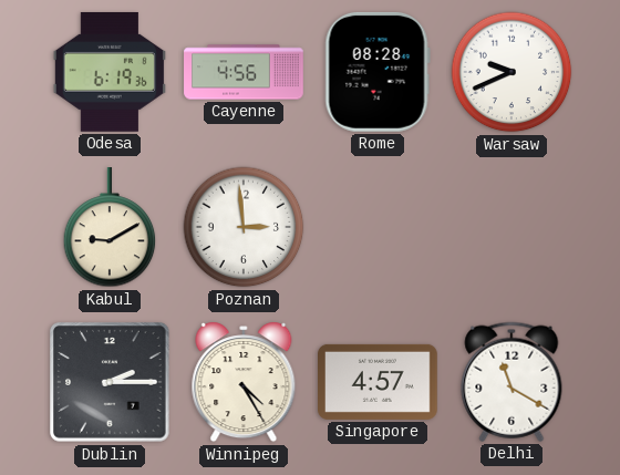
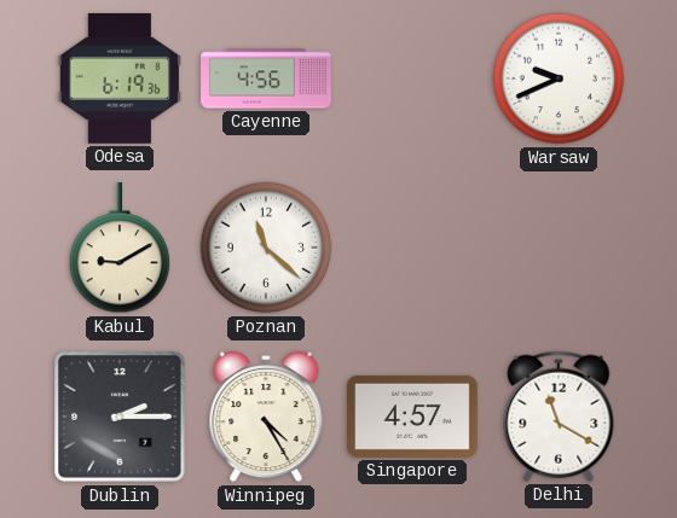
Rome: 08:28 -> none
Poznan: 2:59 -> 11:22
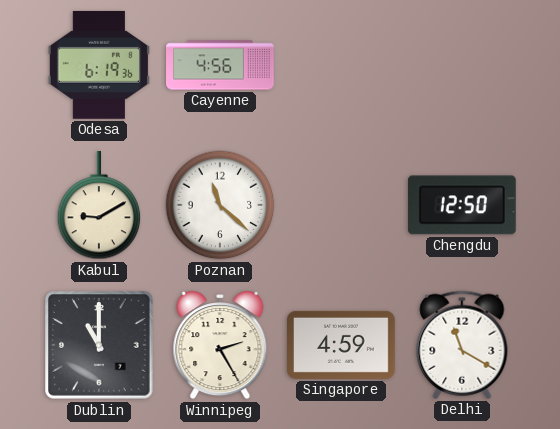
Warsaw: 9:41 -> none
Chengdu: none -> 12:50
Dublin: 2:15 -> 11:00
Winnipeg: 4:25 -> 2:25
Singapore: 4:57 -> 4:59
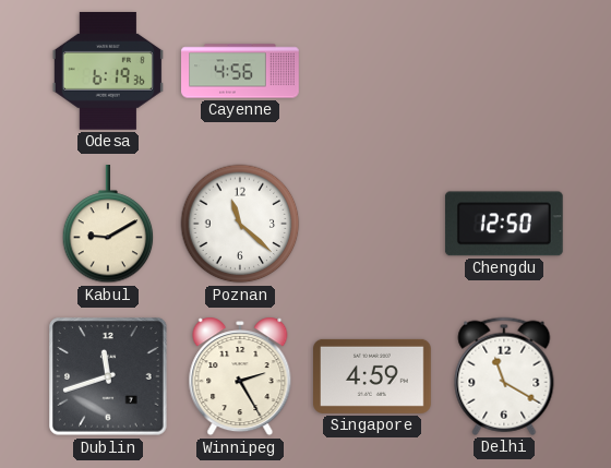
Dublin: 11:00 -> 11:42
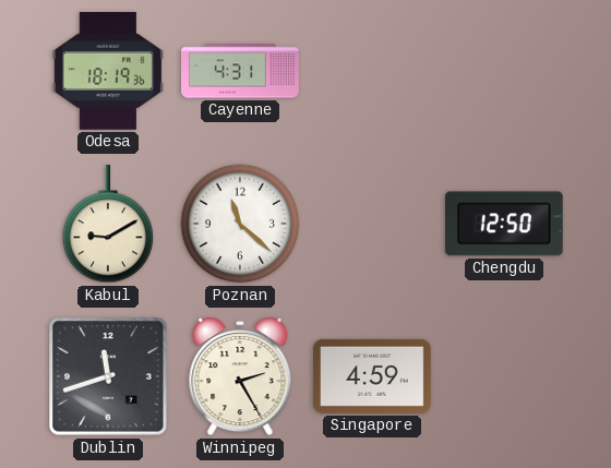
Odesa: 6:19 -> 18:19
Cayenne: 4:56 -> 4:31
Delhi: 11:20 -> none
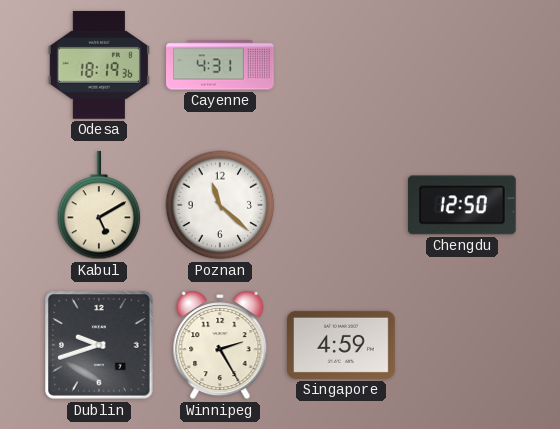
Kabul: 9:10 -> 5:10
Dublin: 11:42 -> 9:42
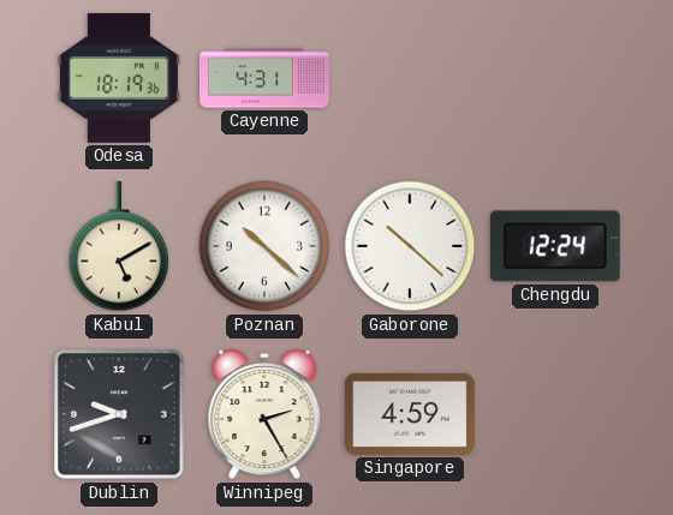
Poznan: 11:22 -> 10:22
Gaborone: none -> 10:22
Chengdu: 12:50 -> 12:24
